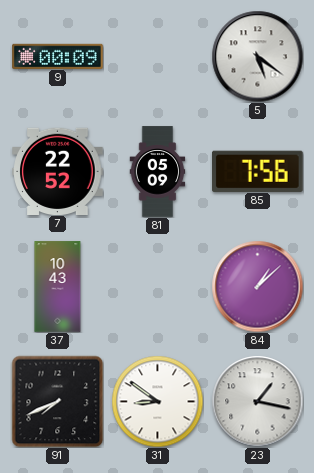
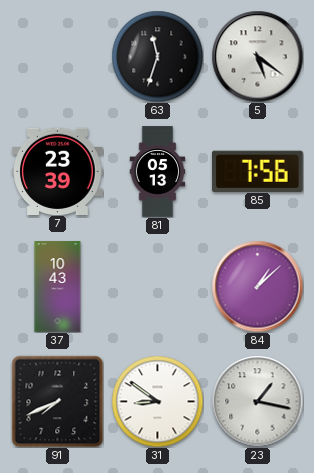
9: 00:09 -> none
63: none -> 11:33
7: 22:52 -> 23:39
81: 05:09 -> 05:13
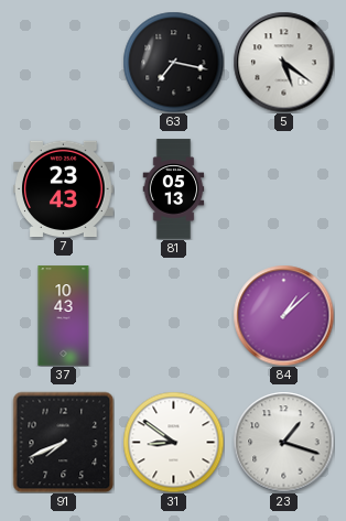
63: 11:33 -> 7:17
7: 23:39 -> 23:43
85: 7:56 -> none
23: 1:17 -> 1:18
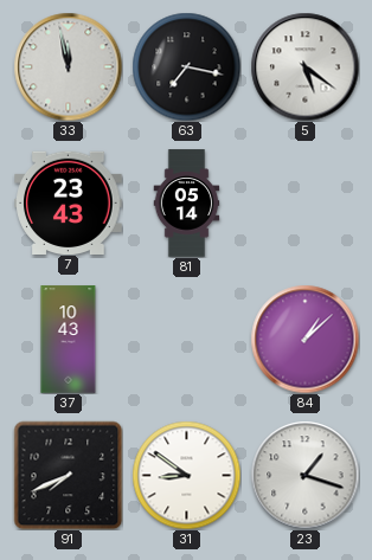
33: none -> 11:58
81: 05:13 -> 05:14
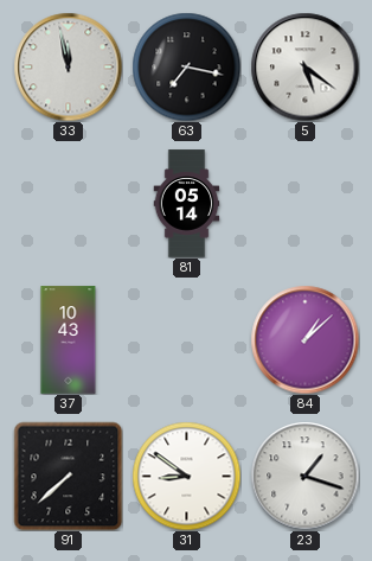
7: 23:43 -> none
91: 7:41 -> 7:38
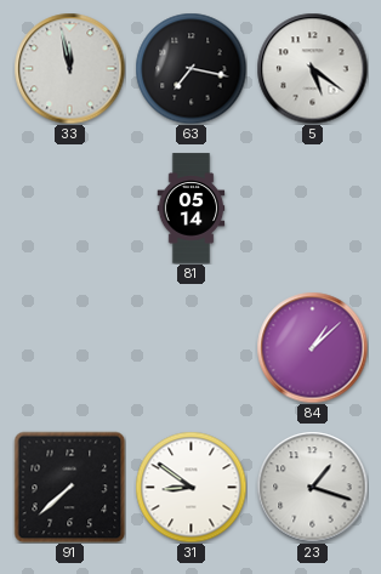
37: 10:43 -> none
